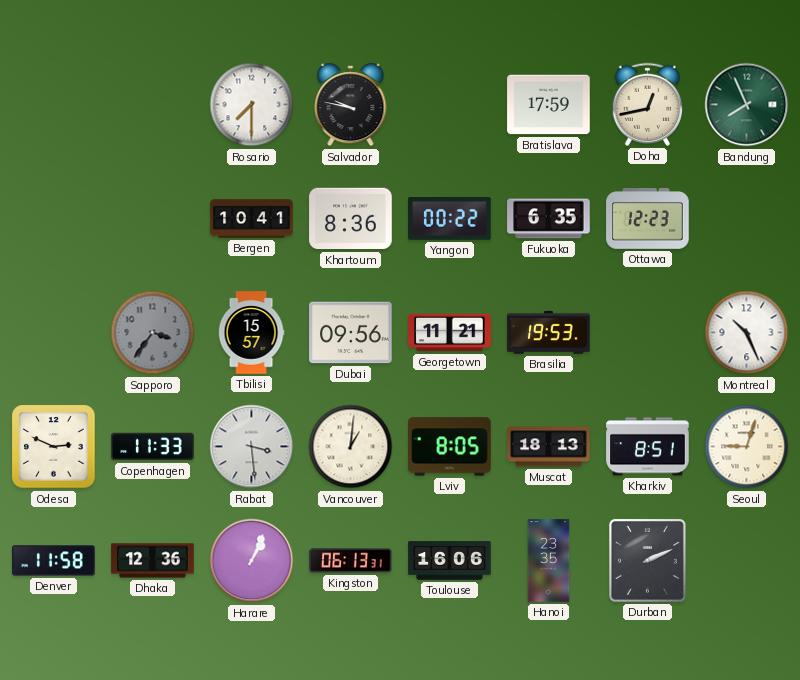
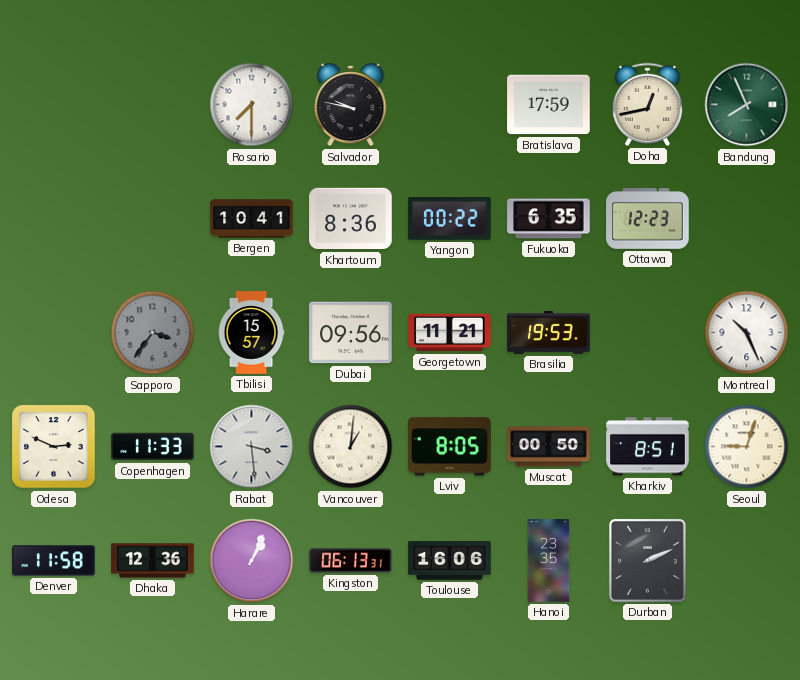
Muscat: 18:13 -> 00:50
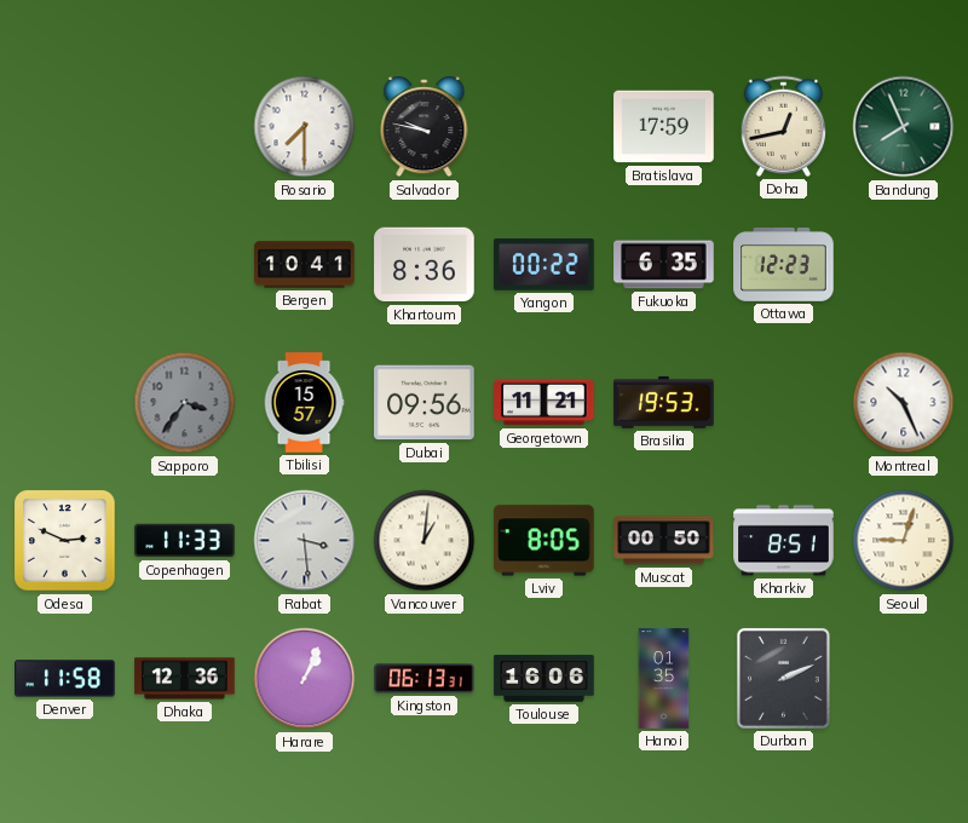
Hanoi: 23:35 -> 01:35
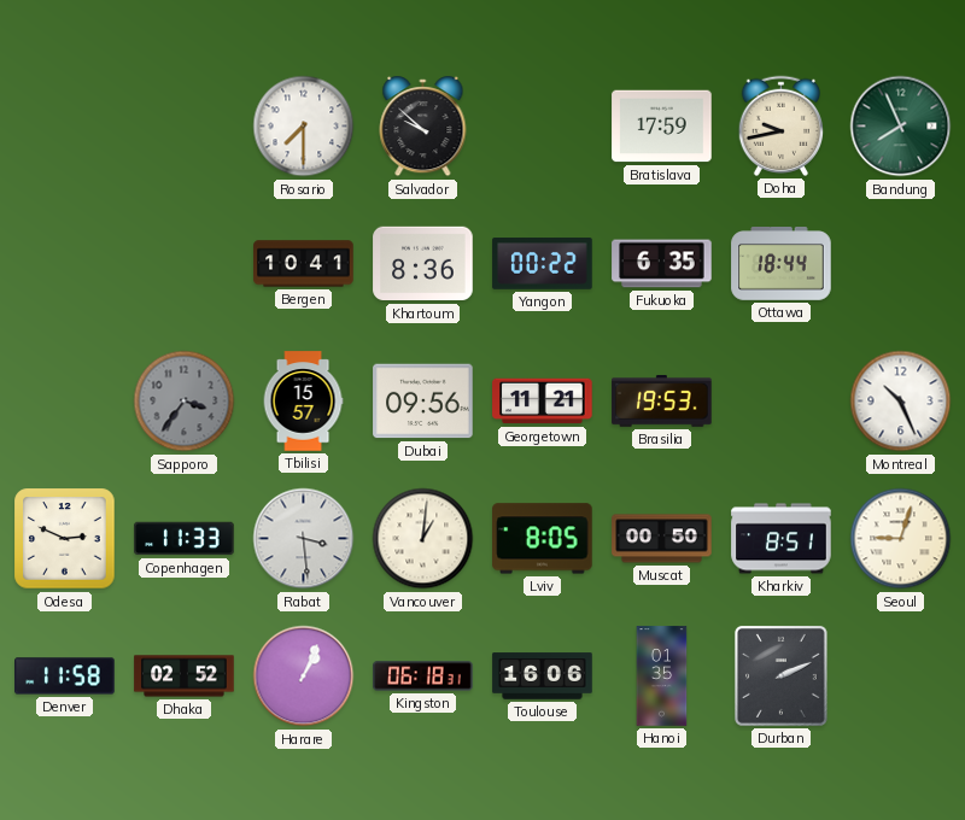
Salvador: 9:47 -> 9:52
Doha: 12:43 -> 9:43
Ottawa: 12:23 -> 18:44
Dhaka: 12:36 -> 02:52
Kingston: 06:13 -> 06:18
